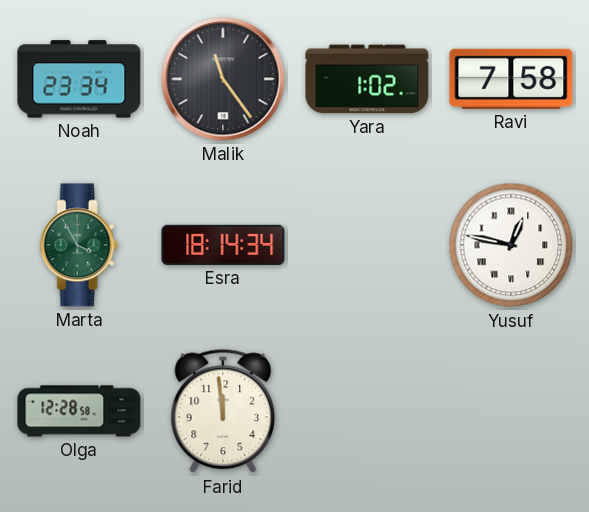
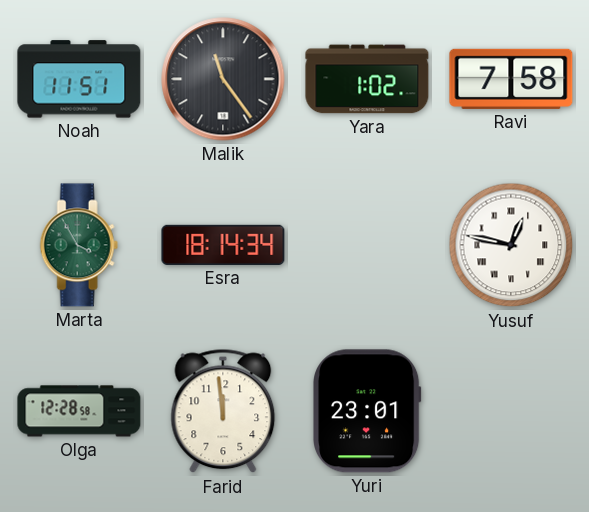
Noah: 23:34 -> 11:51
Yuri: none -> 23:01
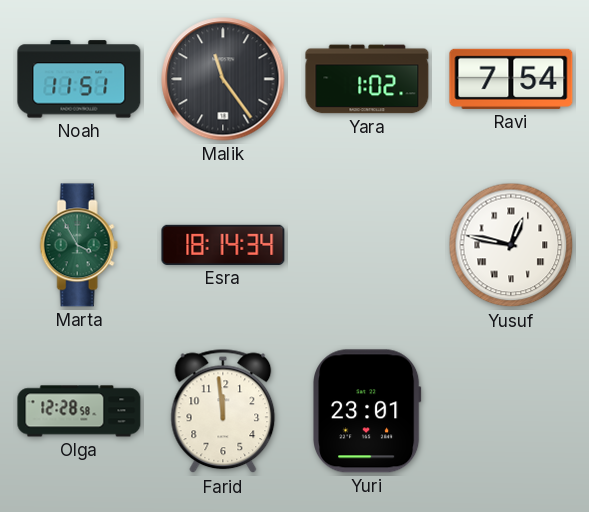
Ravi: 7:58 -> 7:54
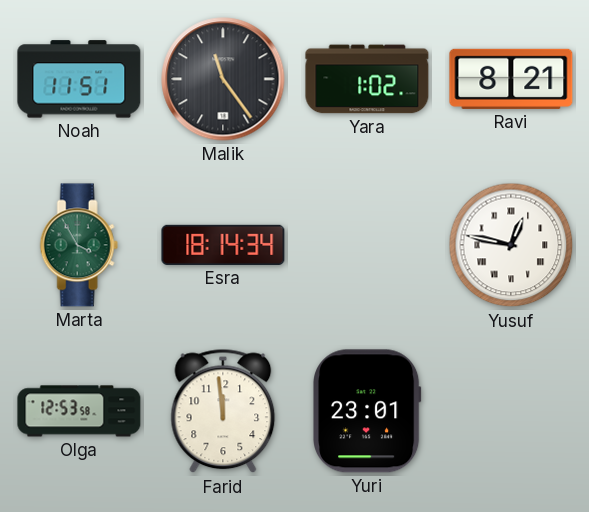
Ravi: 7:54 -> 8:21
Olga: 12:28 -> 12:53
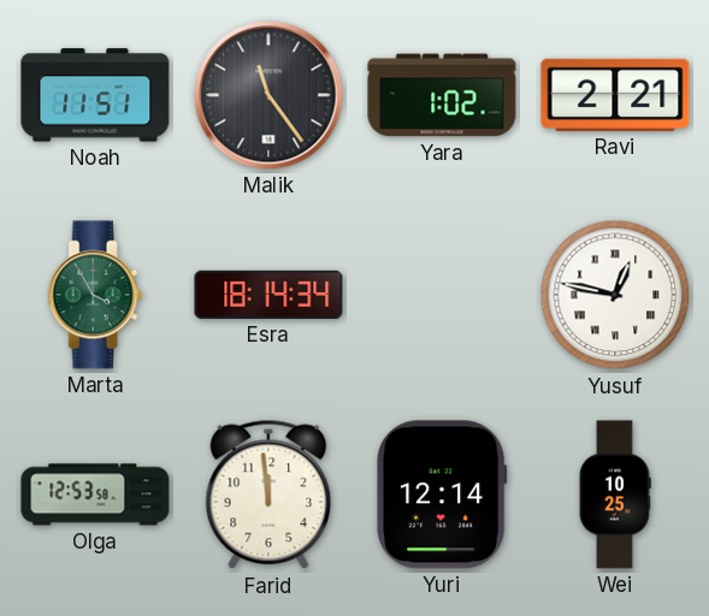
Ravi: 8:21 -> 2:21
Yuri: 23:01 -> 12:14
Wei: none -> 10:25
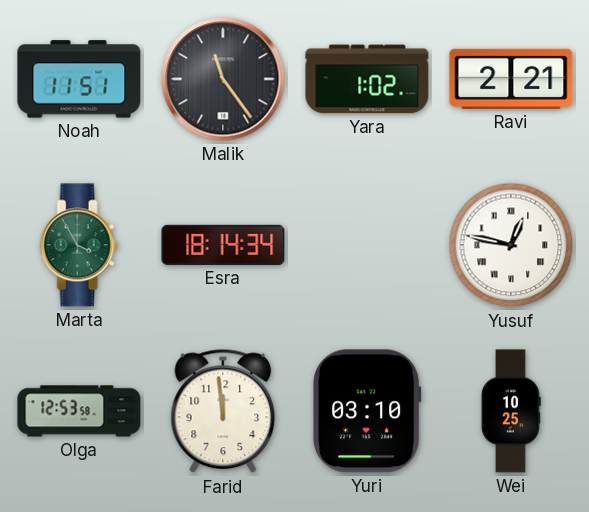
Yuri: 12:14 -> 03:10
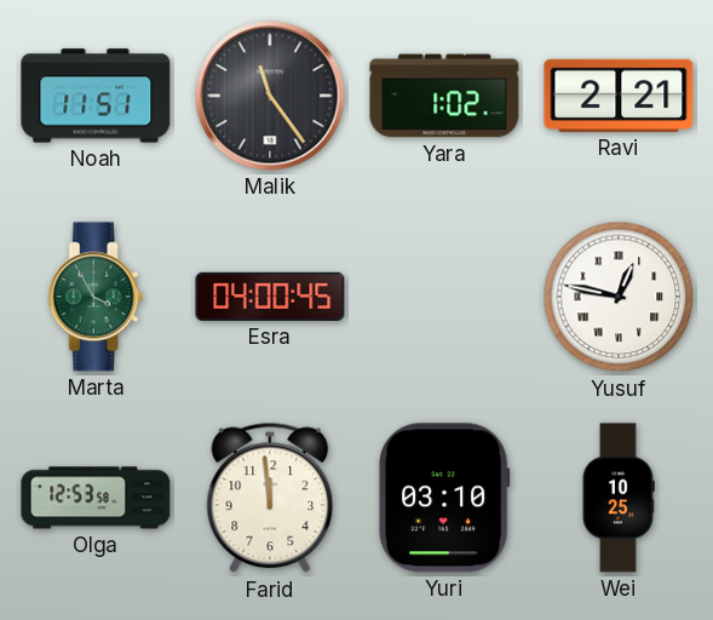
Esra: 18:14 -> 04:00
